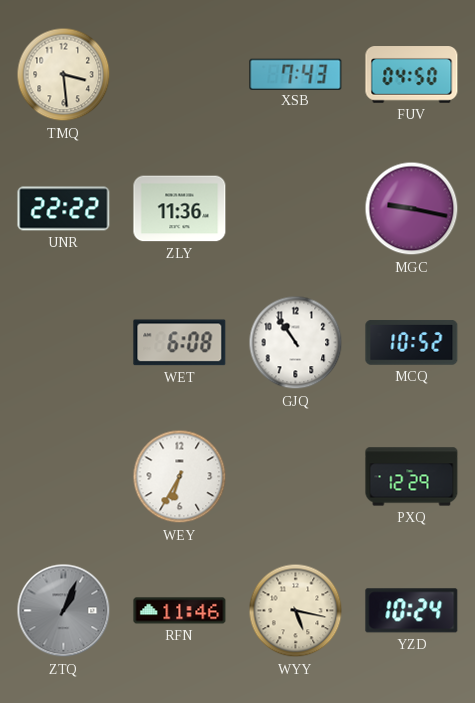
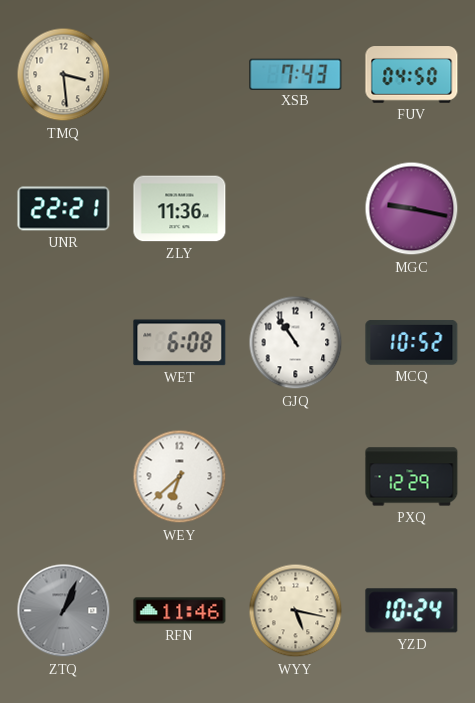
UNR: 22:22 -> 22:21
WEY: 6:35 -> 6:38
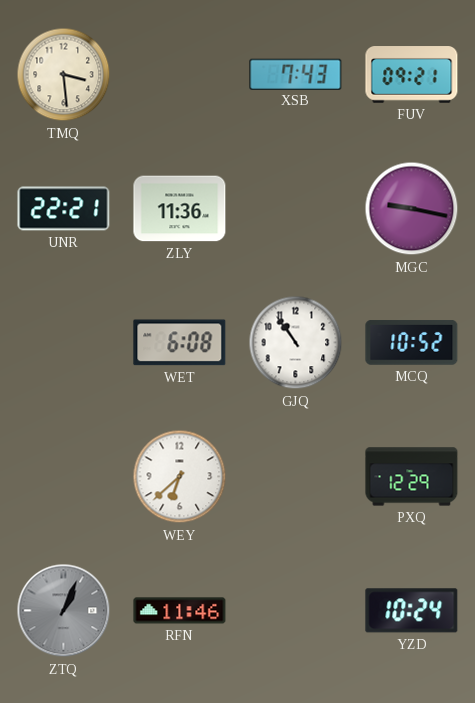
FUV: 04:50 -> 09:21
WYY: 5:17 -> none
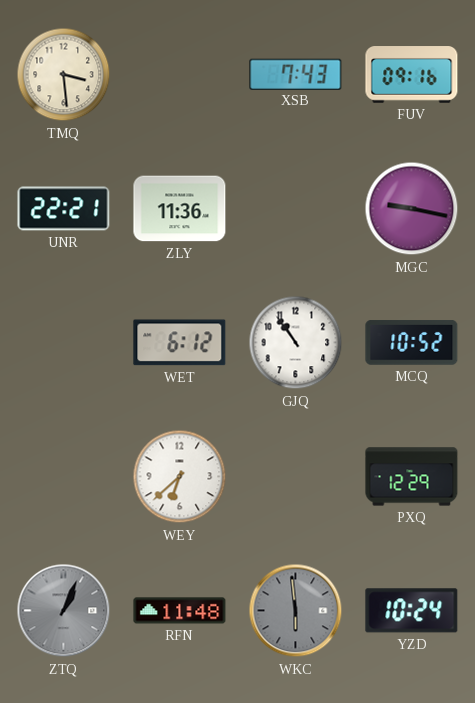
FUV: 09:21 -> 09:16
WET: 6:08 -> 6:12
RFN: 11:46 -> 11:48
WKC: none -> 5:59
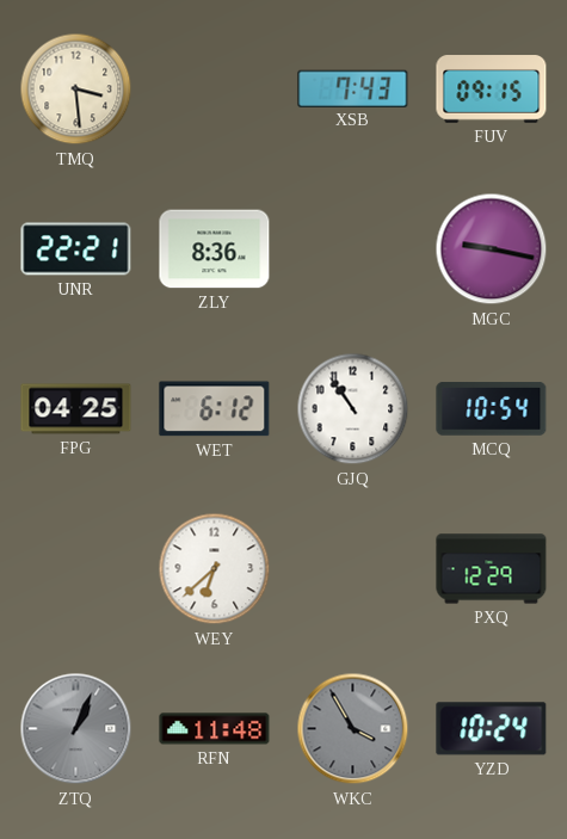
FUV: 09:16 -> 09:15
ZLY: 11:36 -> 8:36
FPG: none -> 04:25
MCQ: 10:52 -> 10:54
WKC: 5:59 -> 3:55
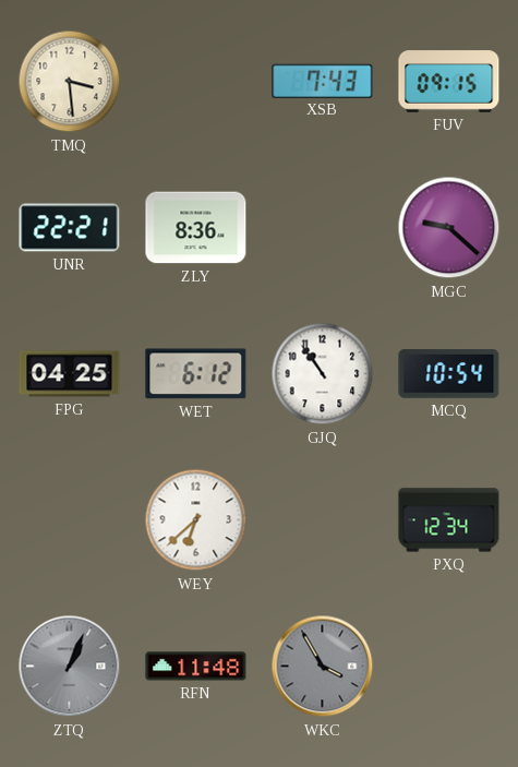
MGC: 9:17 -> 9:22
PXQ: 12:29 -> 12:34
YZD: 10:24 -> none
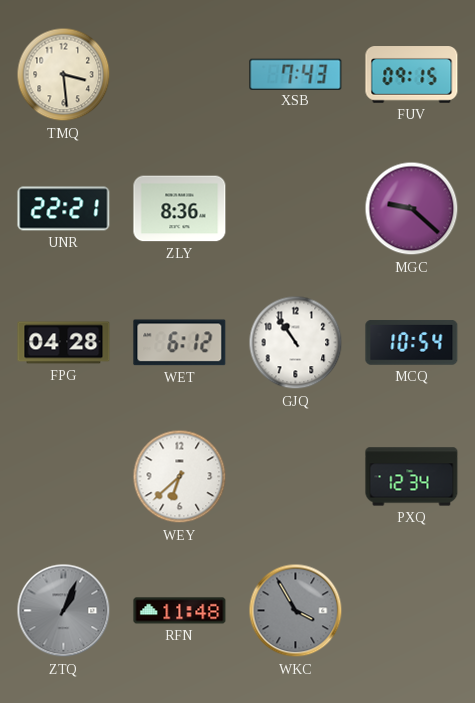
FPG: 04:25 -> 04:28
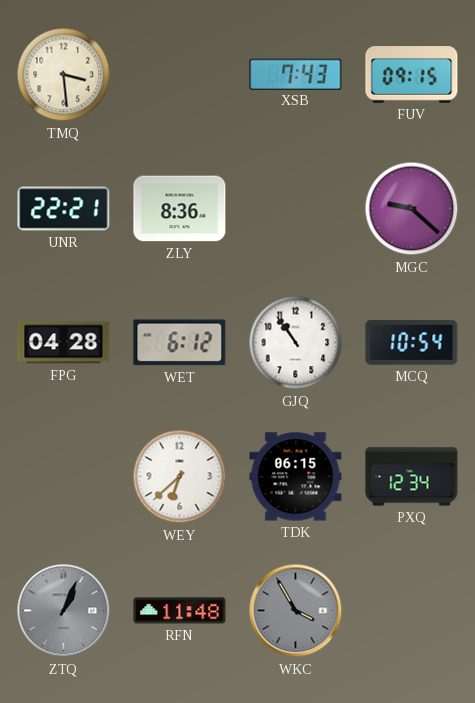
TDK: none -> 06:15
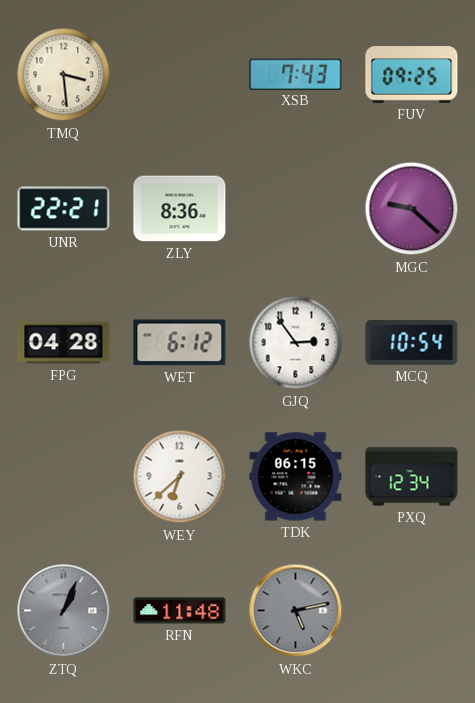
FUV: 09:15 -> 09:25
GJQ: 10:54 -> 2:54
WKC: 3:55 -> 5:13
